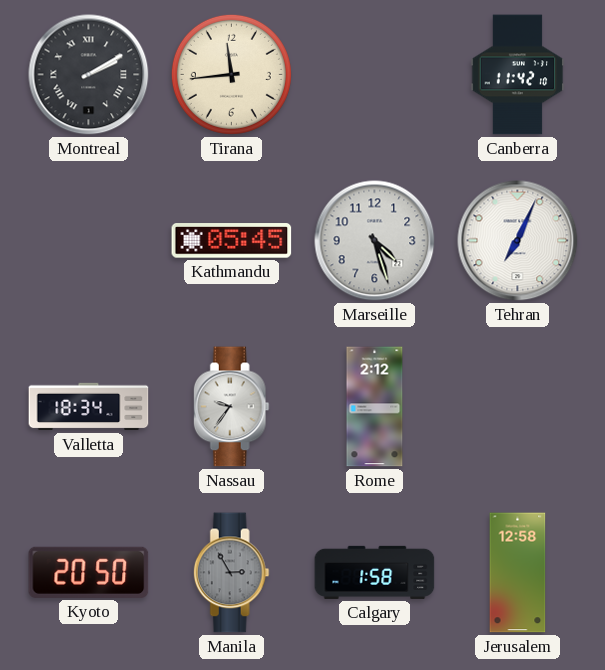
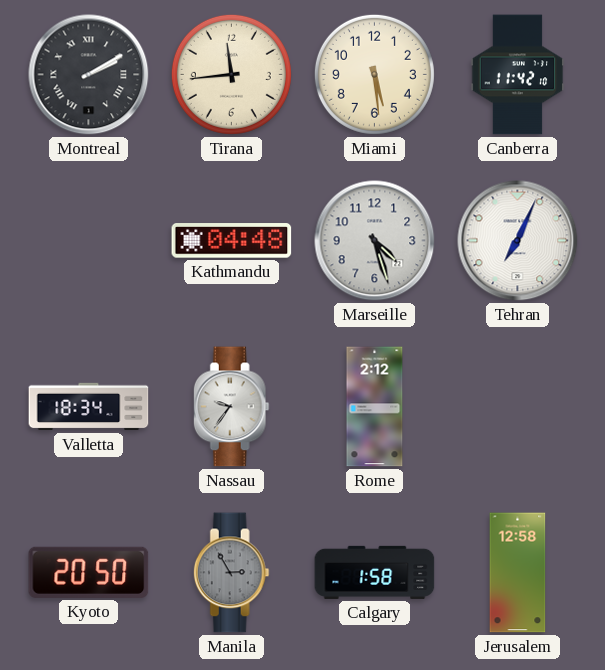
Miami: none -> 5:29
Kathmandu: 05:45 -> 04:48
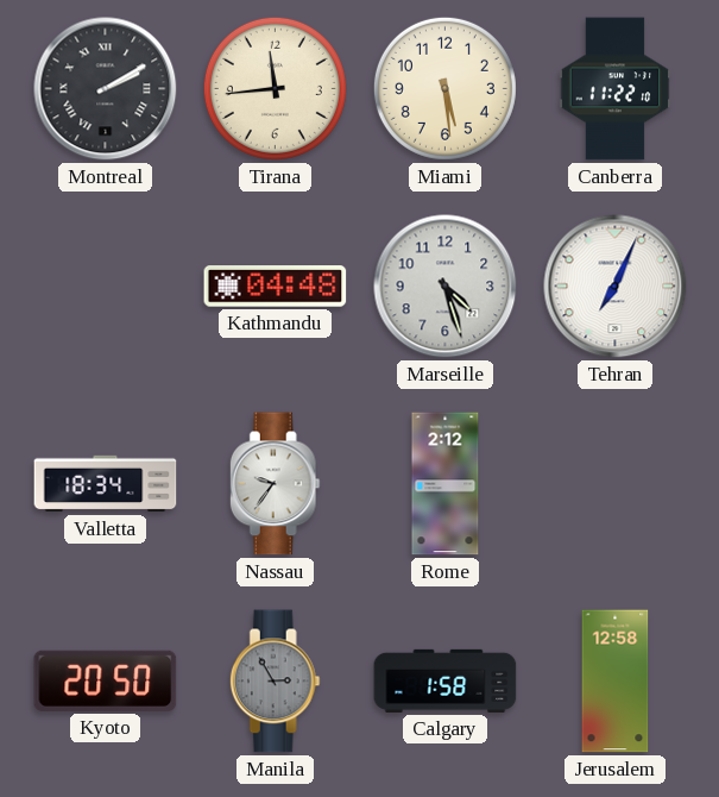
Canberra: 11:42 -> 11:22
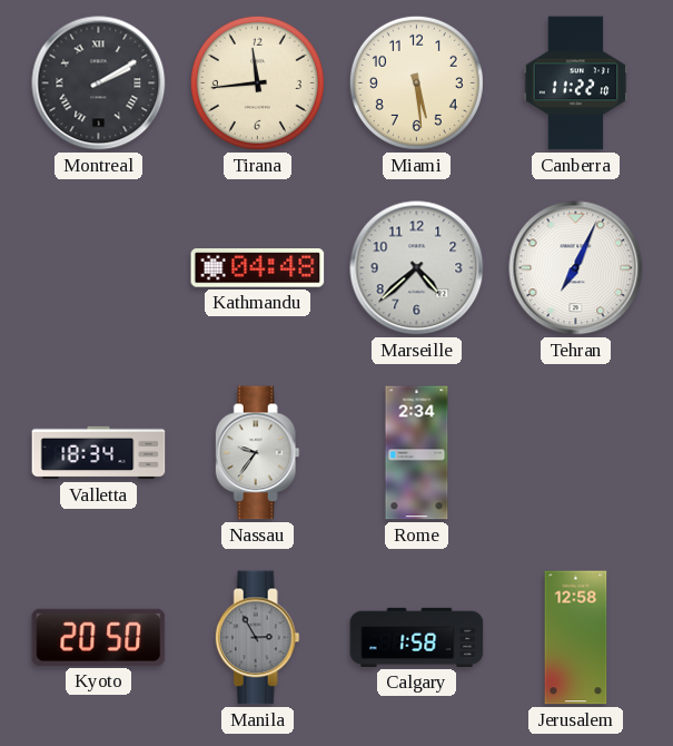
Marseille: 4:27 -> 4:38
Rome: 2:12 -> 2:34
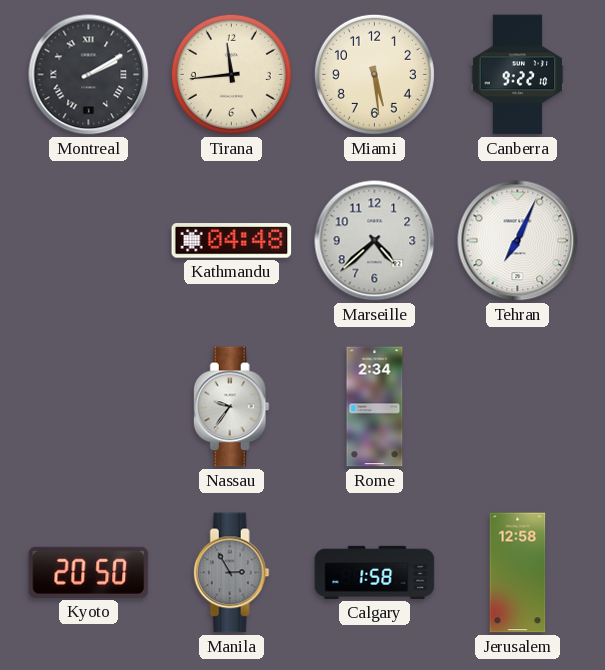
Canberra: 11:22 -> 9:22
Valletta: 18:34 -> none
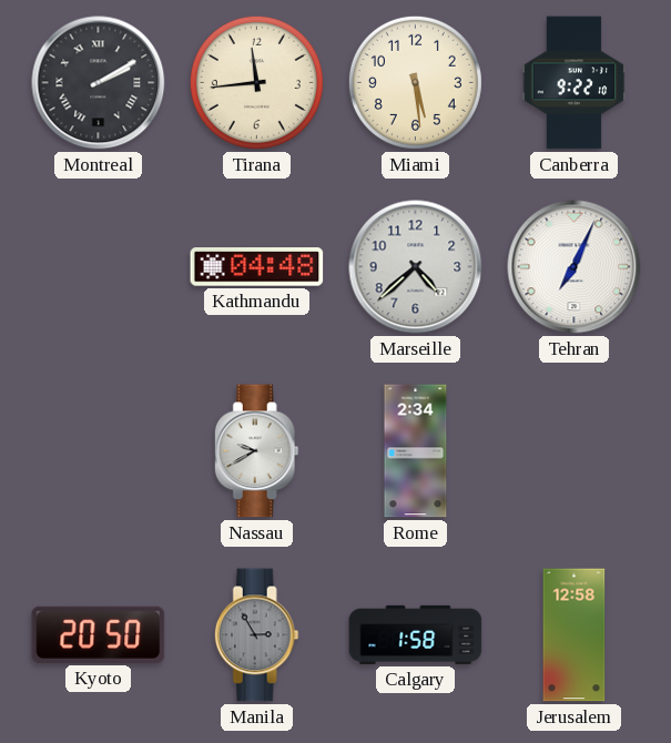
Nassau: 9:36 -> 9:40
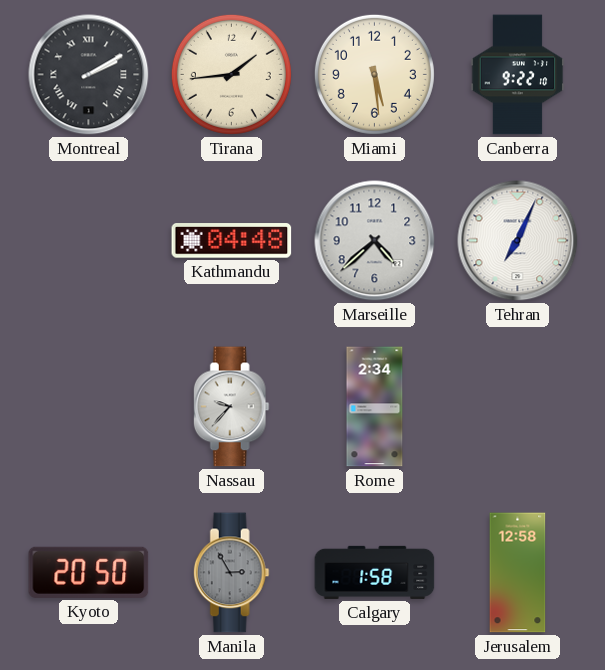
Tirana: 11:44 -> 1:44
Nassau: 9:40 -> 9:37
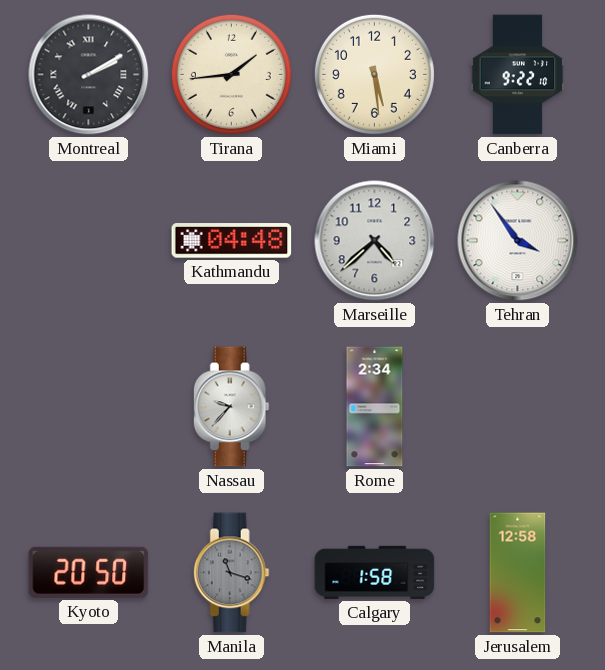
Tehran: 7:04 -> 3:54
Manila: 2:55 -> 11:18
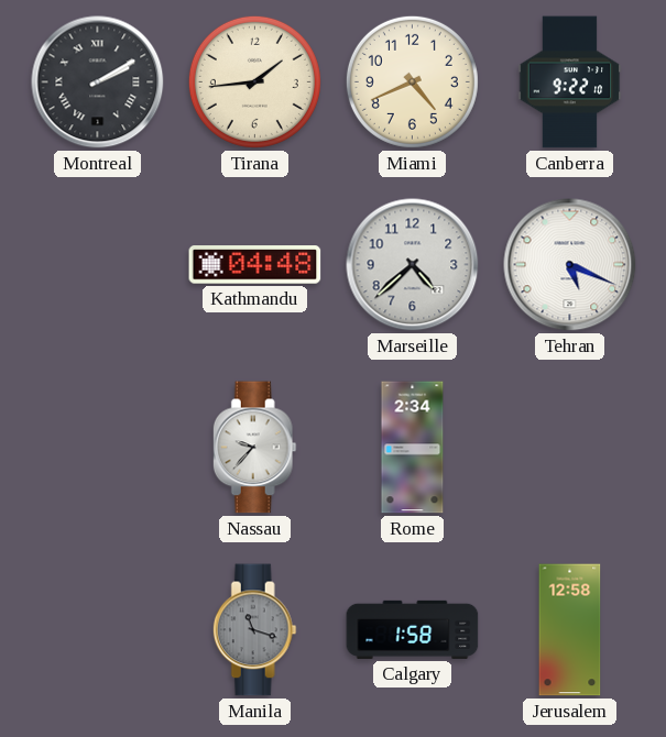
Miami: 5:29 -> 4:41
Tehran: 3:54 -> 5:19
Kyoto: 20:50 -> none
